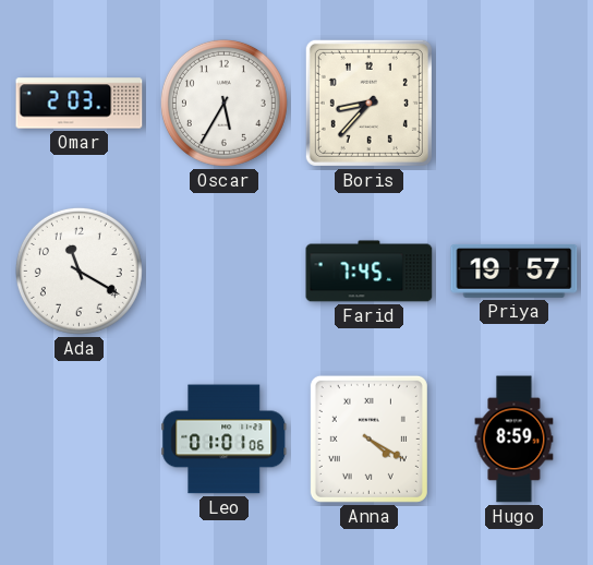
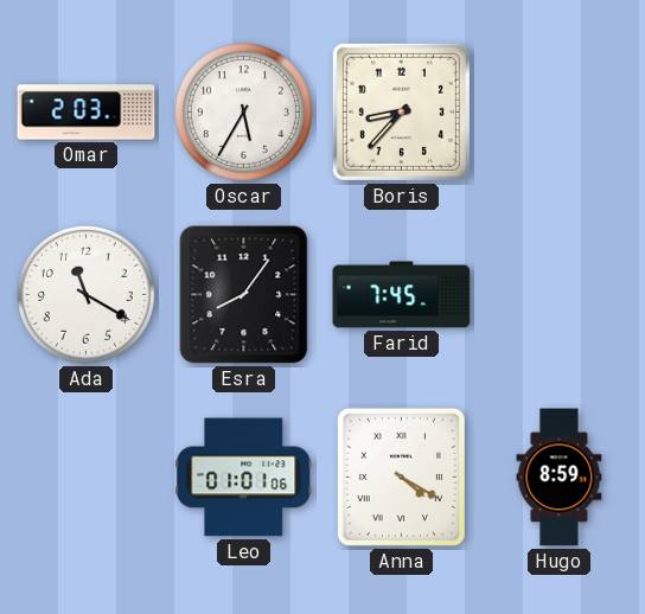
Esra: none -> 8:06
Priya: 19:57 -> none
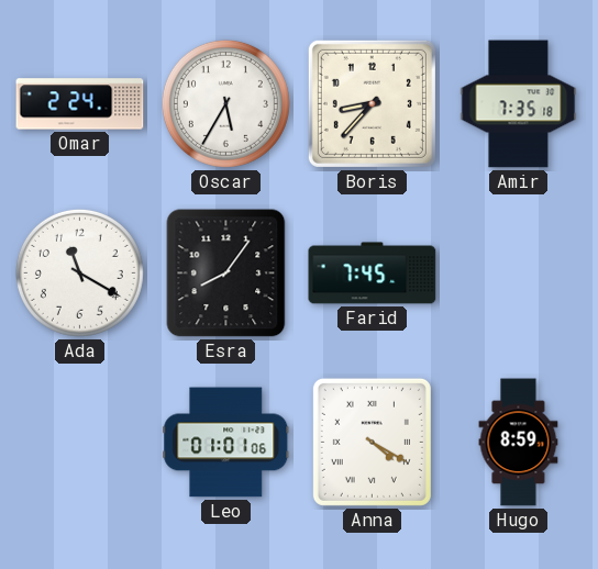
Omar: 2:03 -> 2:24
Amir: none -> 7:35
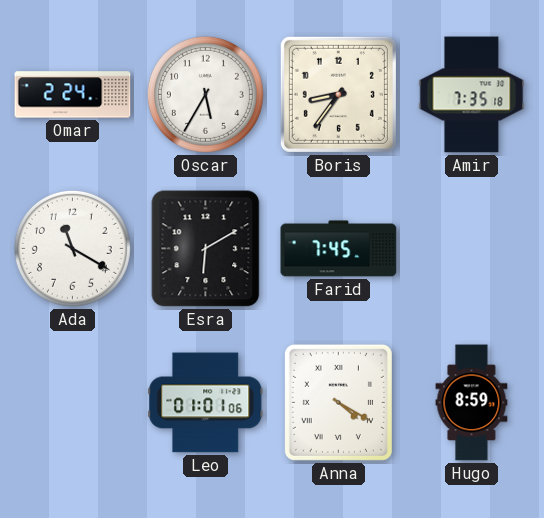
Boris: 8:37 -> 8:36
Esra: 8:06 -> 6:10
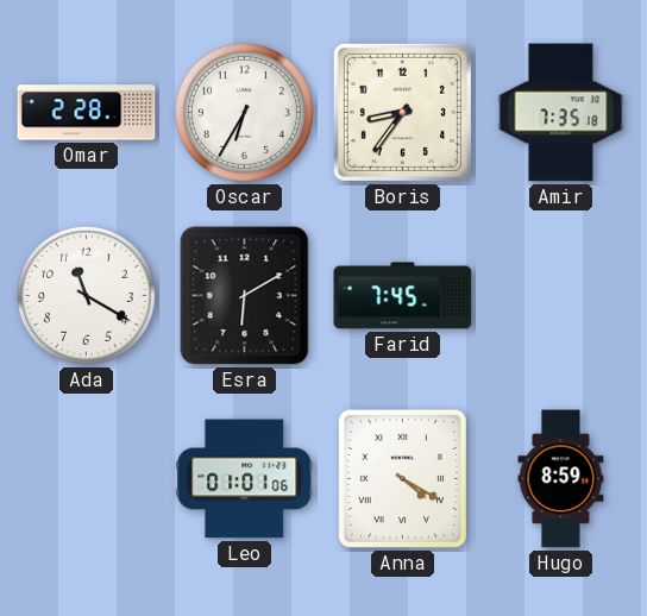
Omar: 2:24 -> 2:28
Oscar: 5:35 -> 6:35
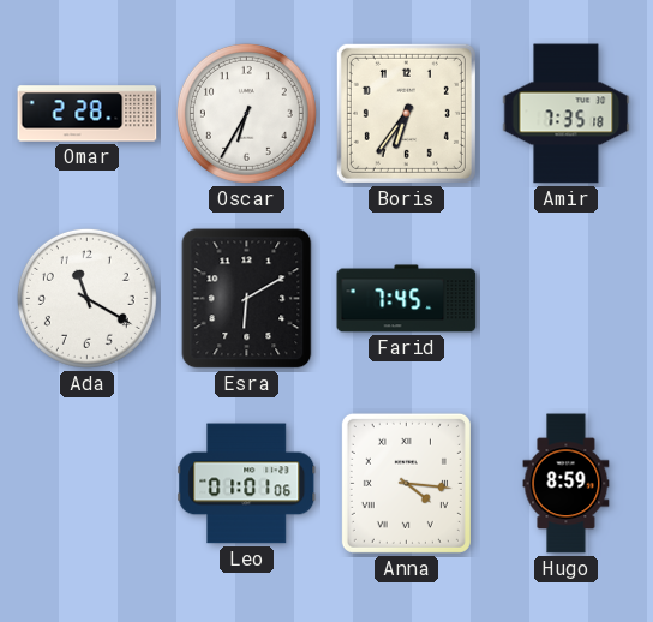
Boris: 8:36 -> 6:36
Anna: 4:20 -> 4:16
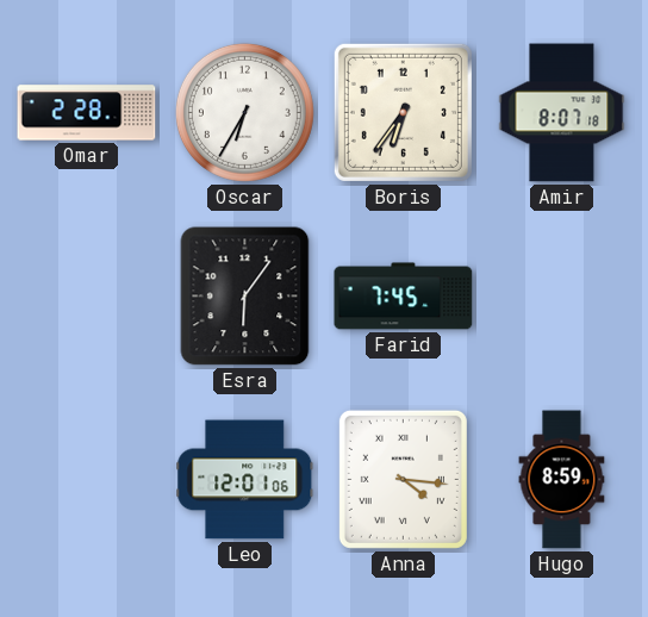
Amir: 7:35 -> 8:07
Ada: 11:20 -> none
Esra: 6:10 -> 6:06
Leo: 01:01 -> 12:01
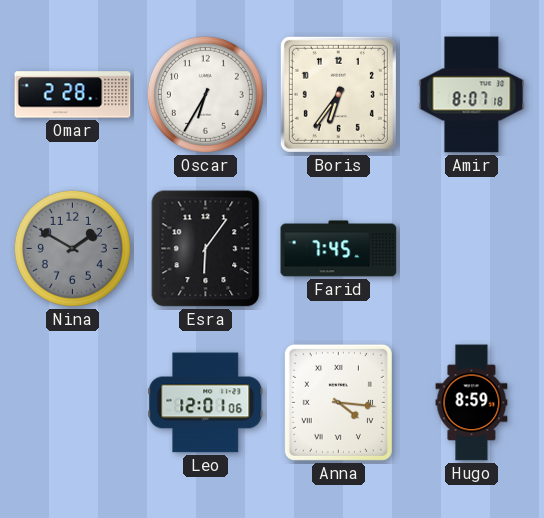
Nina: none -> 1:50
